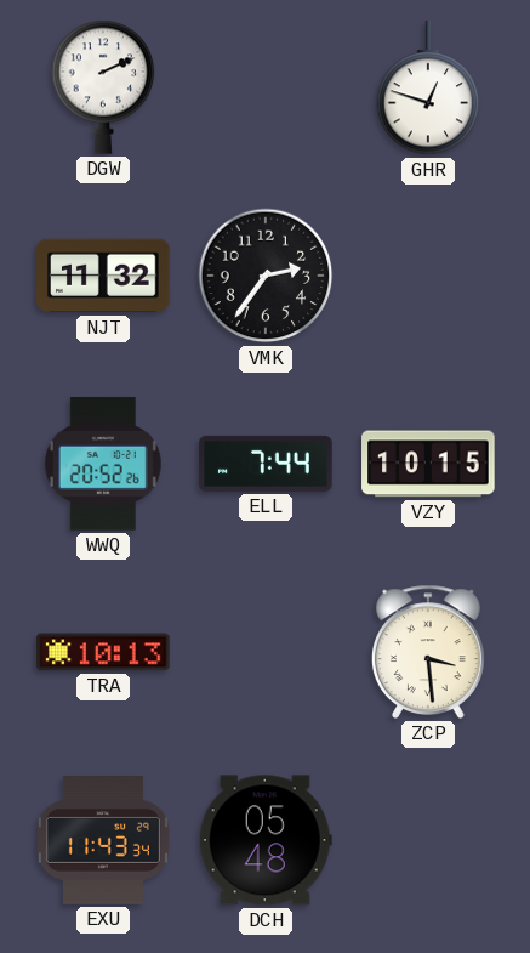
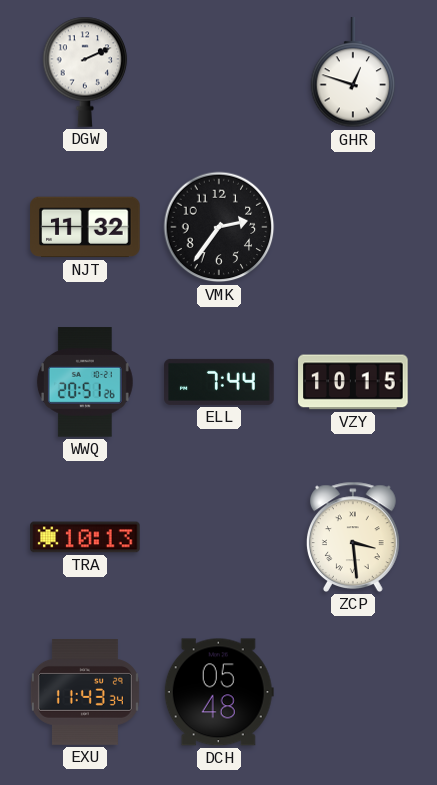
WWQ: 20:52 -> 20:51
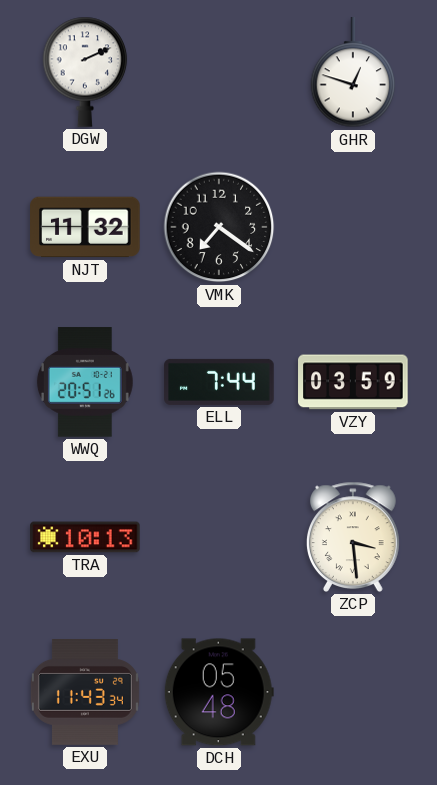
VMK: 2:36 -> 7:21
VZY: 10:15 -> 03:59
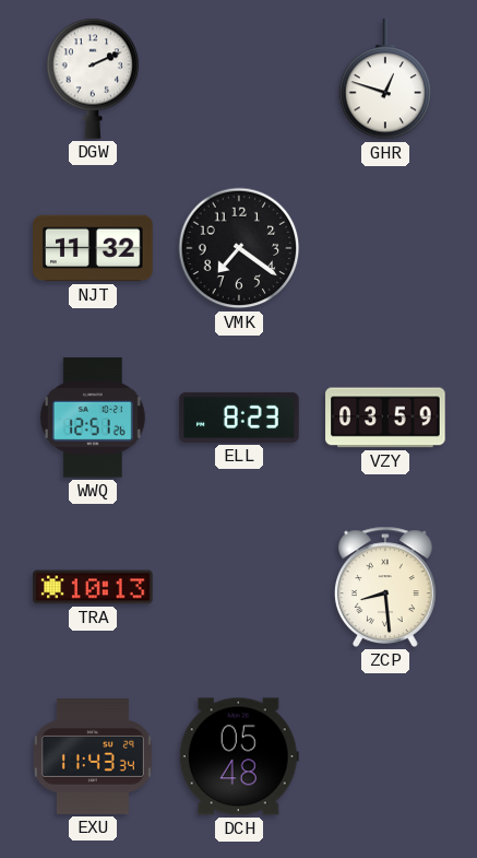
WWQ: 20:51 -> 12:51
ELL: 7:44 -> 8:23
ZCP: 3:29 -> 8:29
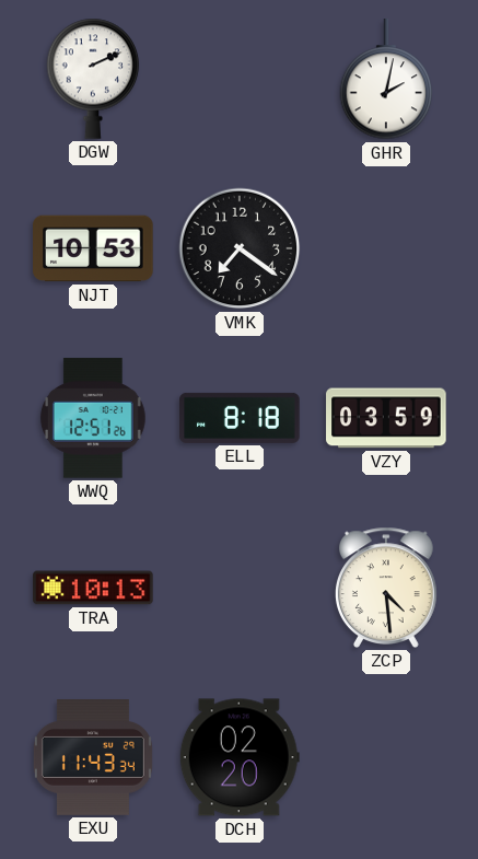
GHR: 12:48 -> 2:02
NJT: 11:32 -> 10:53
ELL: 8:23 -> 8:18
ZCP: 8:29 -> 4:29
DCH: 05:48 -> 02:20
